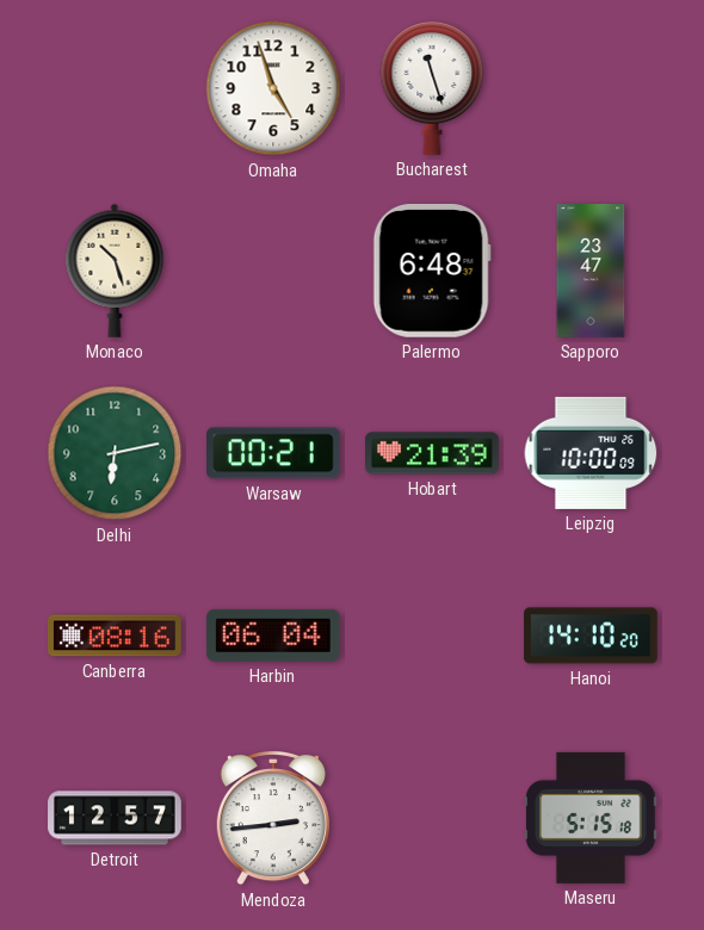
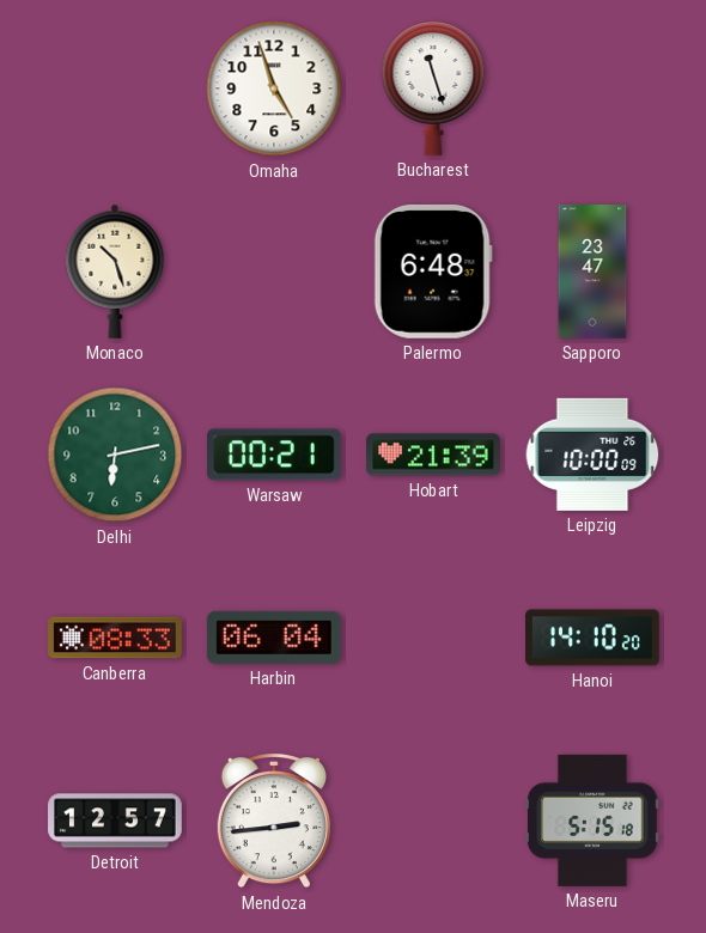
Canberra: 08:16 -> 08:33
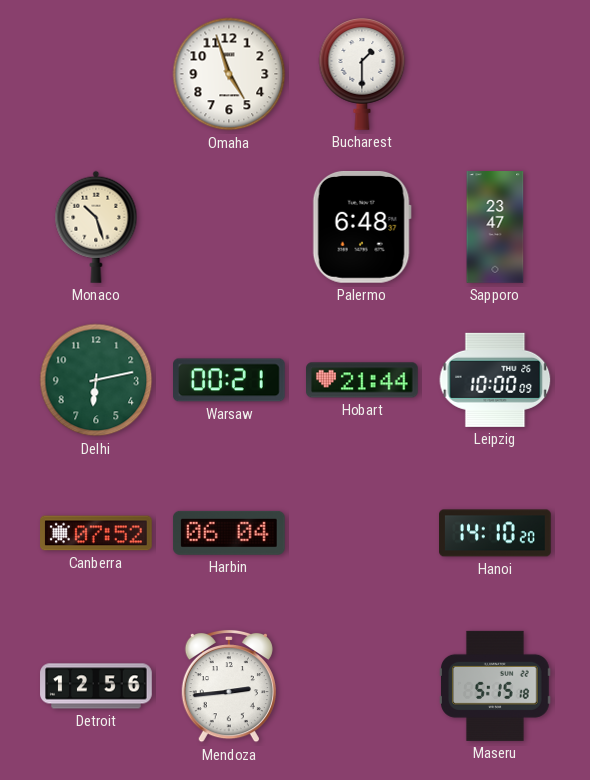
Bucharest: 11:27 -> 1:30
Hobart: 21:39 -> 21:44
Canberra: 08:33 -> 07:52
Detroit: 12:57 -> 12:56
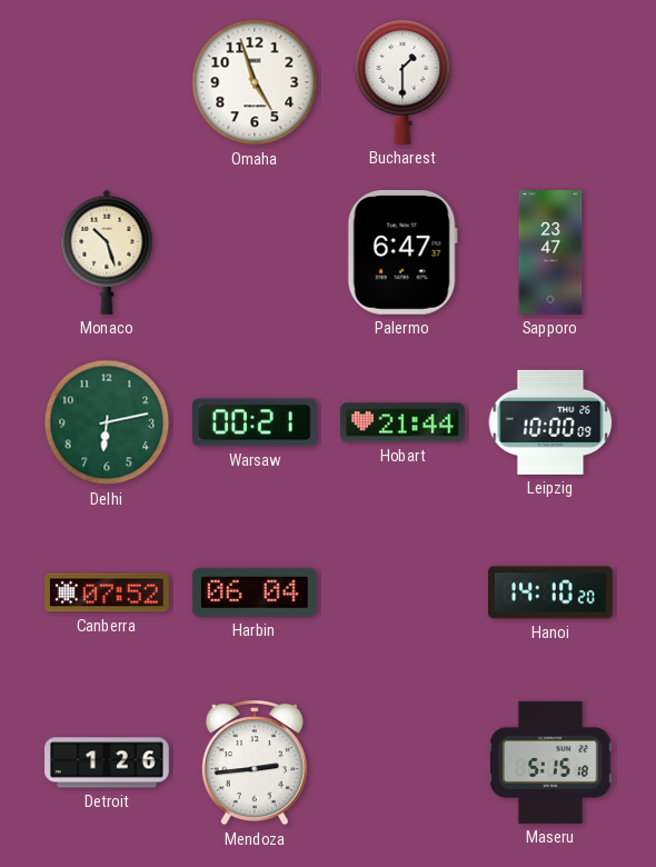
Palermo: 6:48 -> 6:47
Detroit: 12:56 -> 1:26
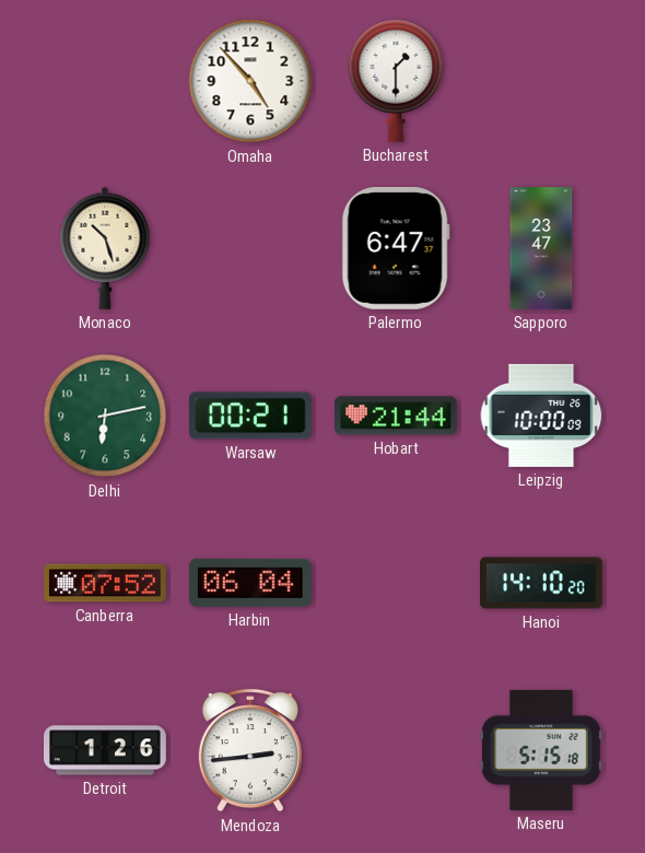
Omaha: 4:57 -> 4:53
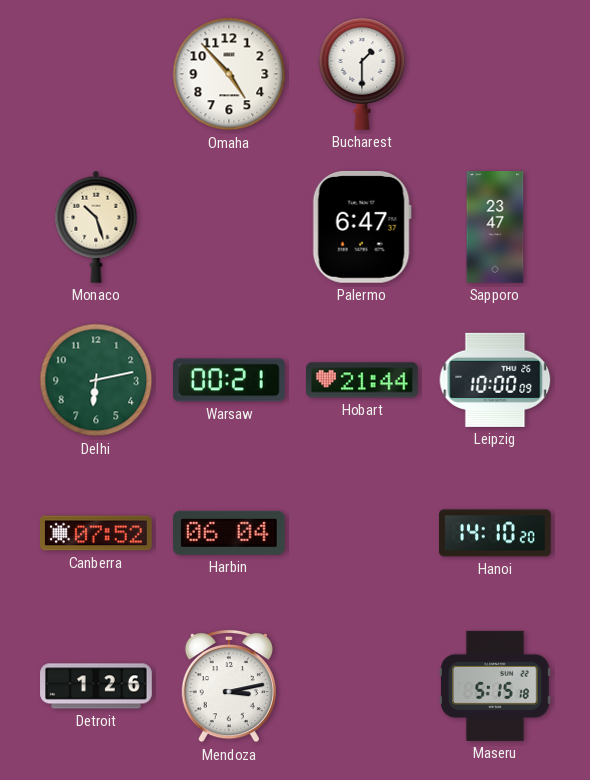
Mendoza: 2:44 -> 3:13
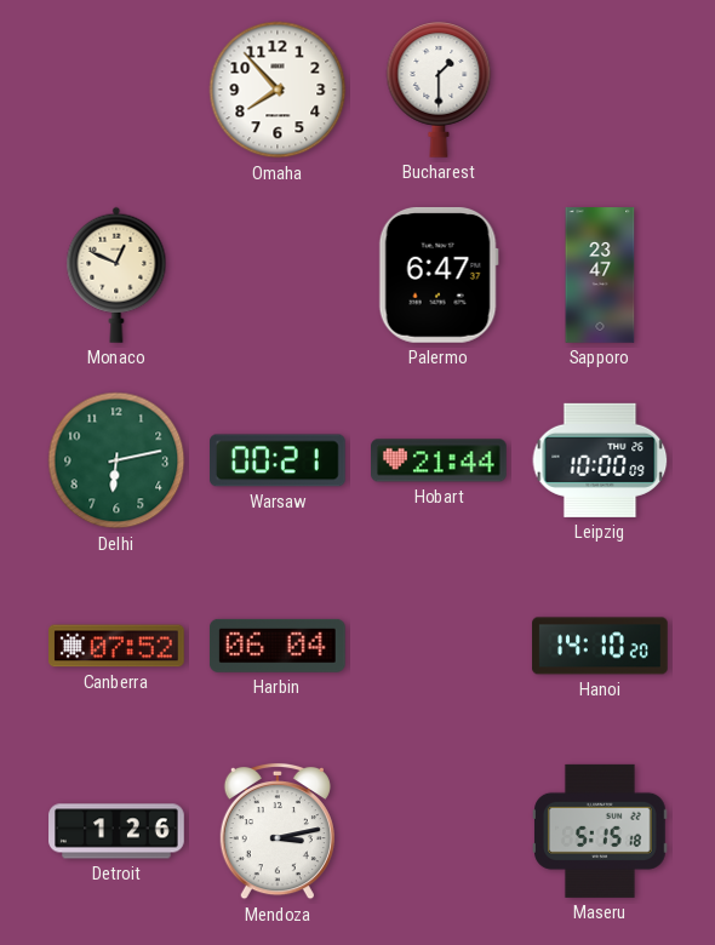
Omaha: 4:53 -> 7:53
Monaco: 10:27 -> 12:49
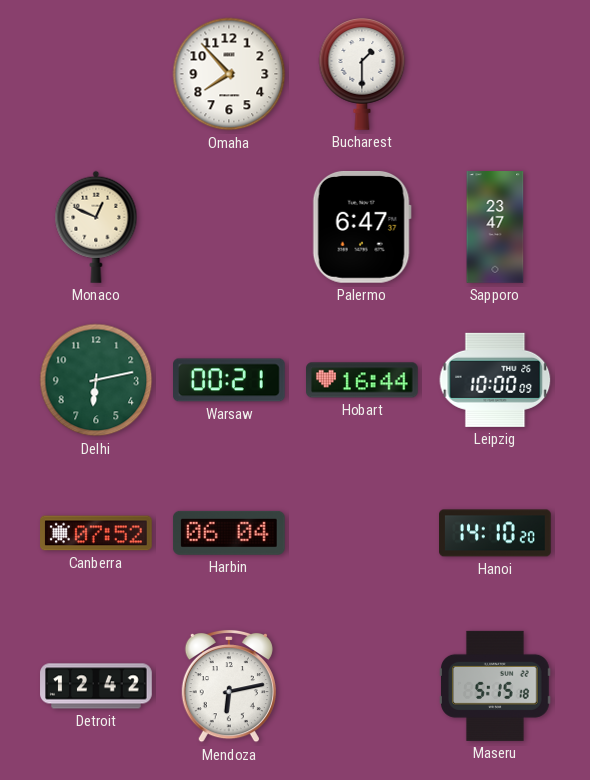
Hobart: 21:44 -> 16:44
Detroit: 1:26 -> 12:42
Mendoza: 3:13 -> 6:13
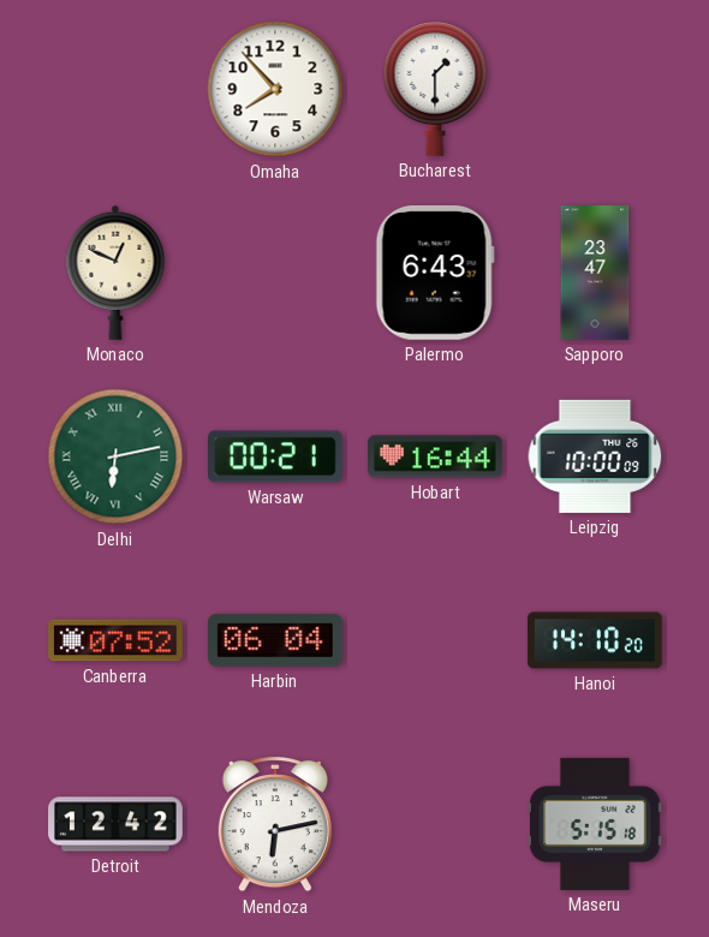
Palermo: 6:47 -> 6:43
Delhi numerals: Arabic -> Roman
